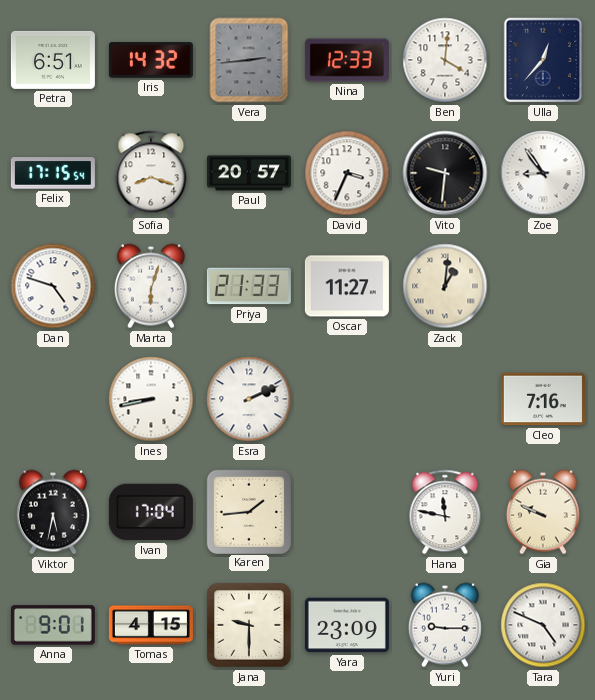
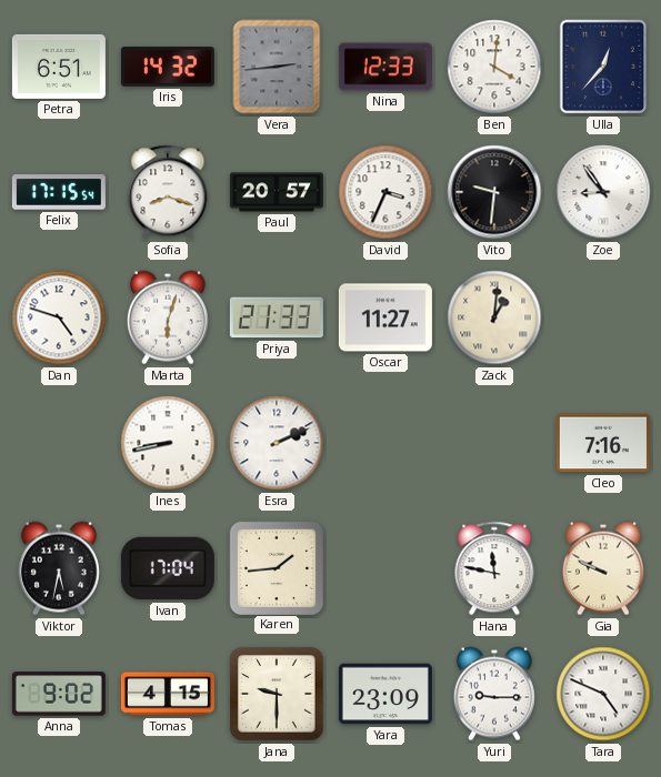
Anna: 9:01 -> 9:02
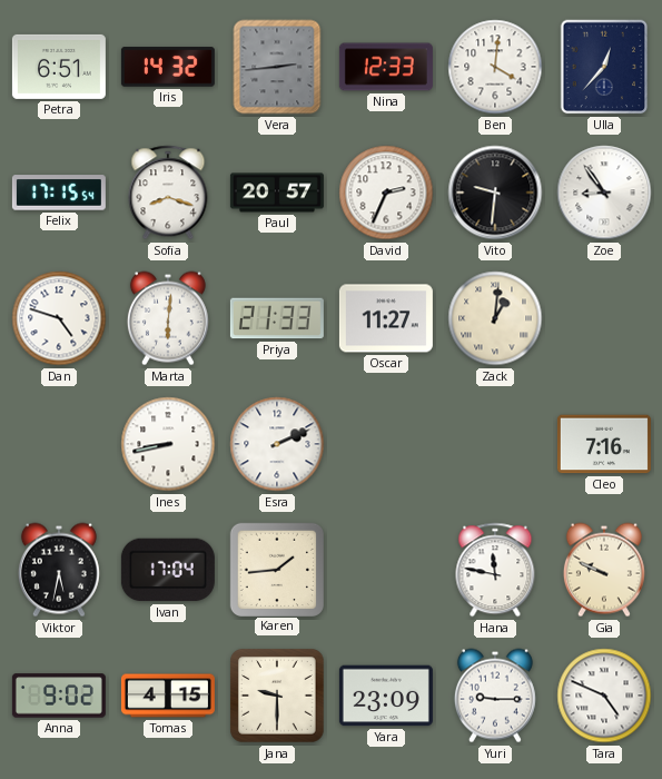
David: 3:34 -> 2:34
Marta: 6:03 -> 6:01
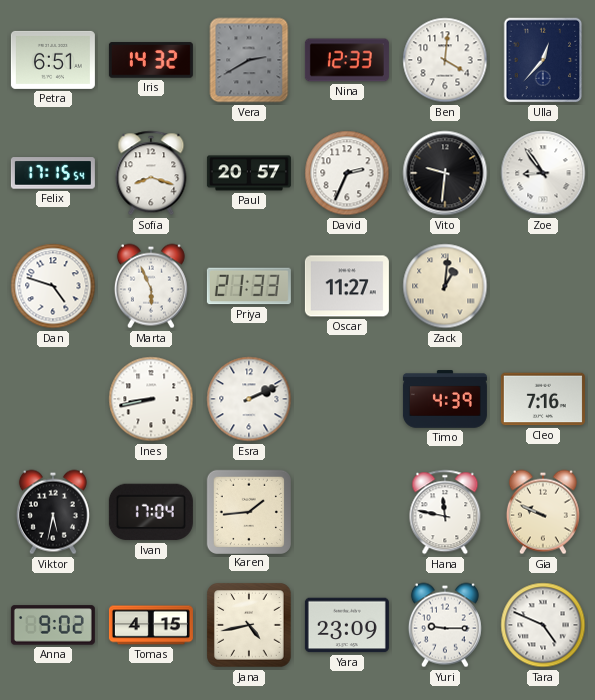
Vera: 2:44 -> 2:40
Marta: 6:01 -> 5:56
Timo: none -> 4:39
Jana: 9:30 -> 4:43
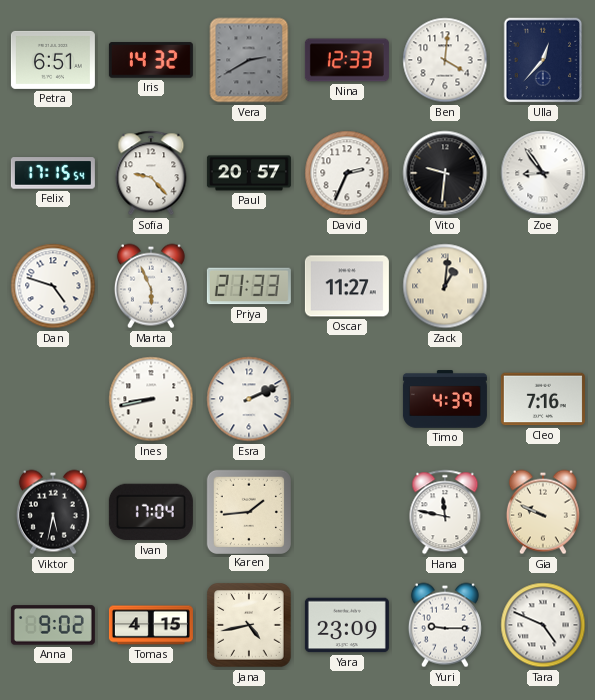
Sofia: 8:18 -> 9:23
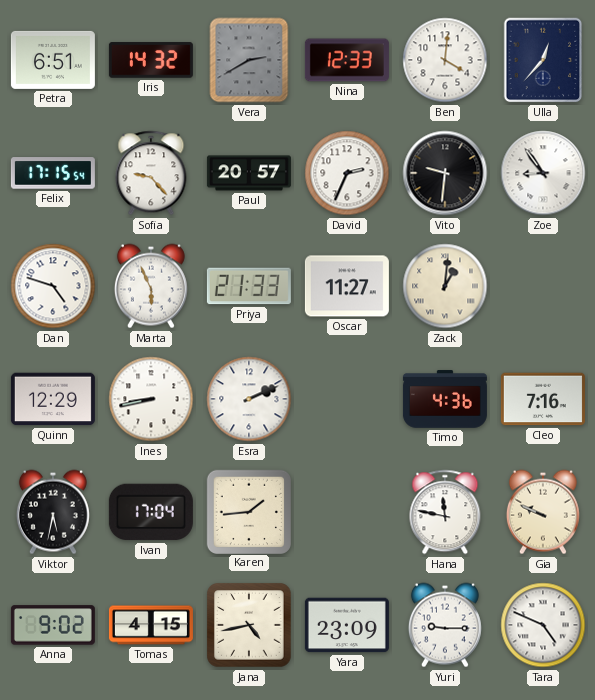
Quinn: none -> 12:29
Timo: 4:39 -> 4:36
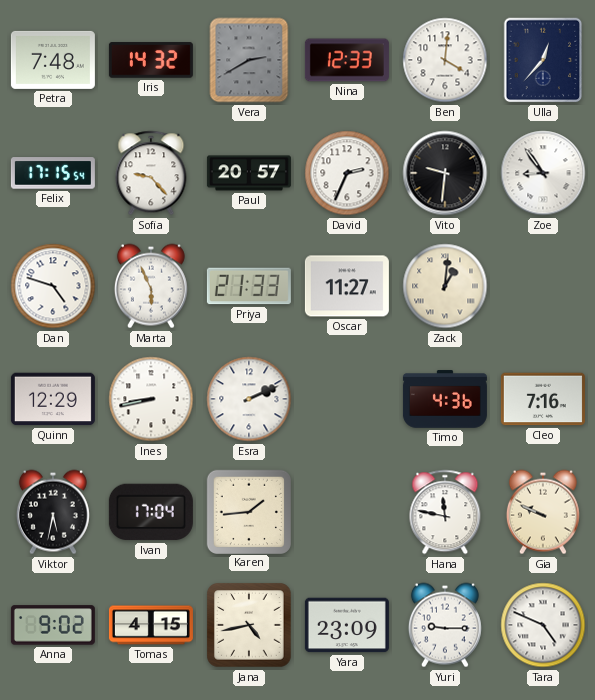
Petra: 6:51 -> 7:48
